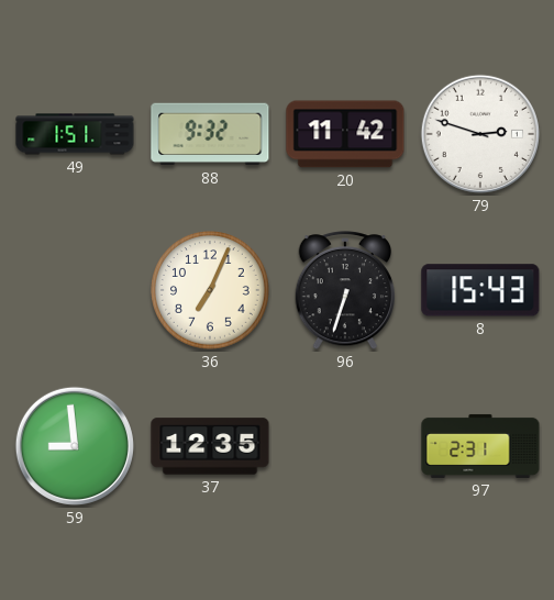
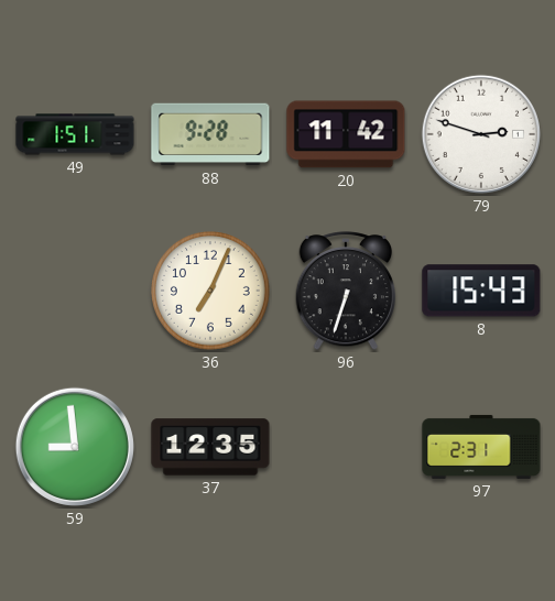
88: 9:32 -> 9:28
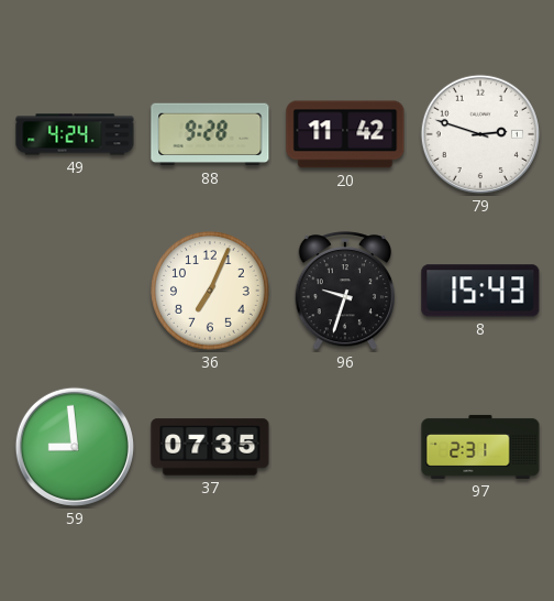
49: 1:51 -> 4:24
96: 6:33 -> 9:33
37: 12:35 -> 07:35
